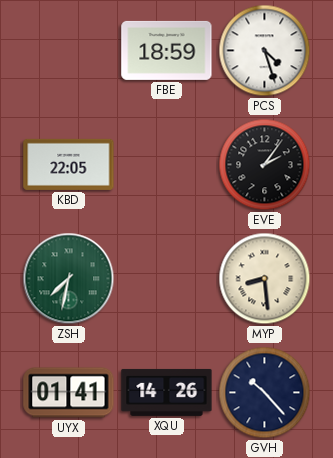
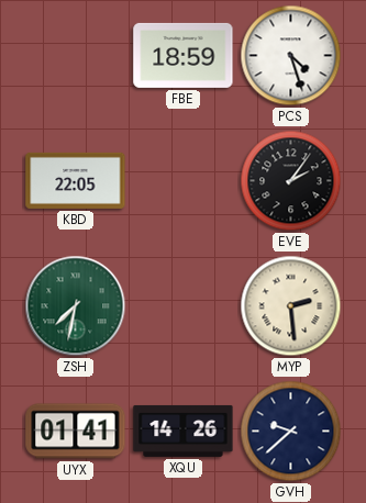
MYP: 8:29 -> 2:29
GVH: 10:23 -> 9:38
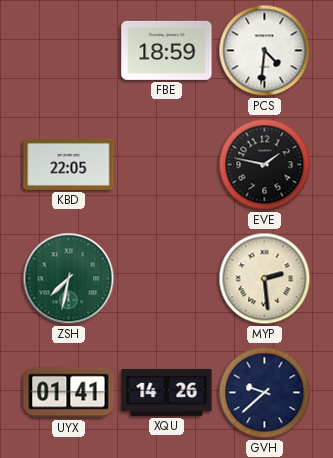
PCS: 4:27 -> 4:31
EVE: 2:06 -> 1:47
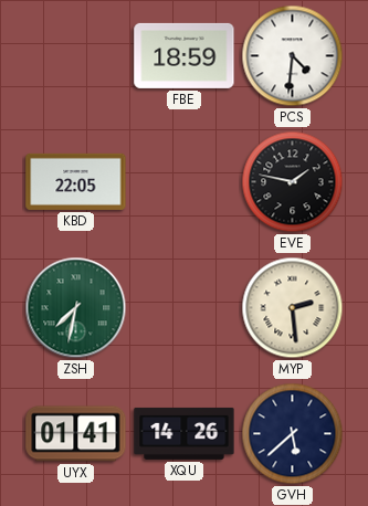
GVH: 9:38 -> 5:38
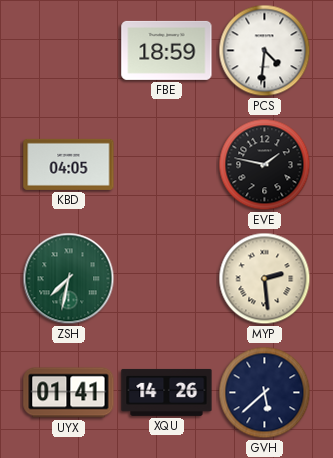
KBD: 22:05 -> 04:05
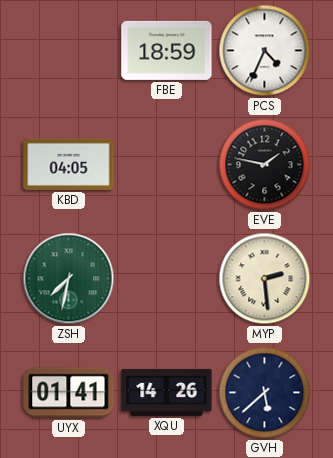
PCS: 4:31 -> 4:34
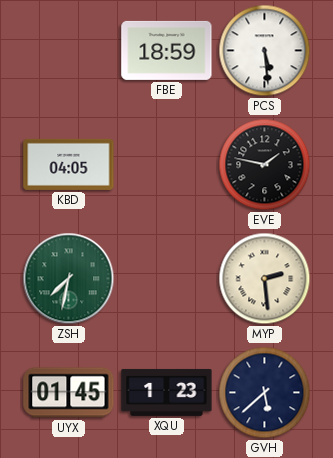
PCS: 4:34 -> 5:29
UYX: 01:41 -> 01:45
XQU: 14:26 -> 1:23
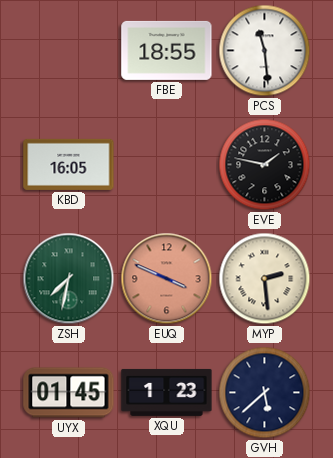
FBE: 18:59 -> 18:55
PCS: 5:29 -> 11:29
KBD: 04:05 -> 16:05
EUQ: none -> 3:49
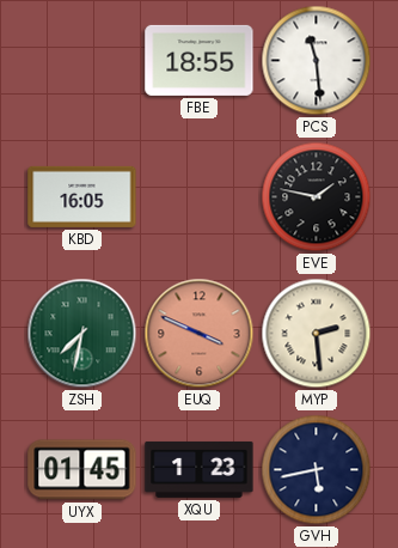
GVH: 5:38 -> 5:43
